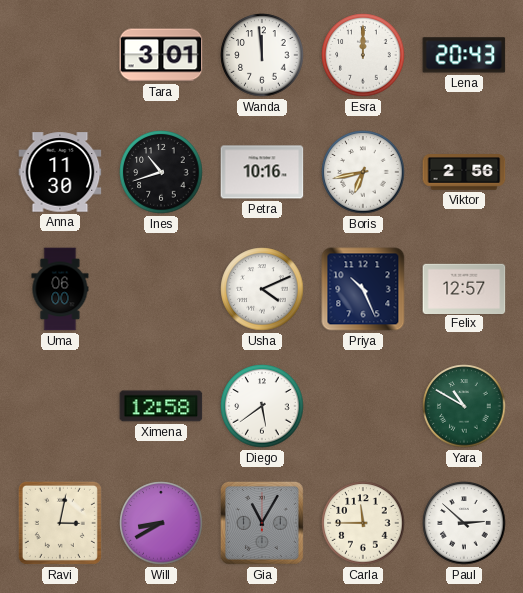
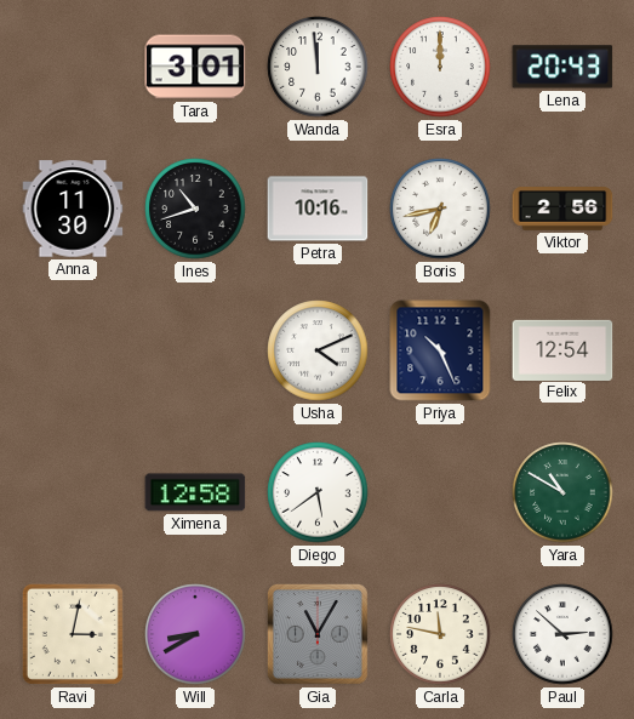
Uma: 06:00 -> none
Felix: 12:57 -> 12:54
Carla: 11:45 -> 11:47
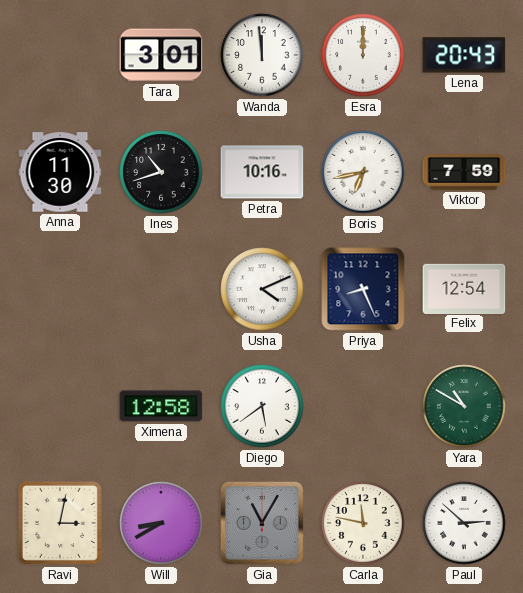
Viktor: 2:56 -> 7:59
Priya: 10:26 -> 8:26
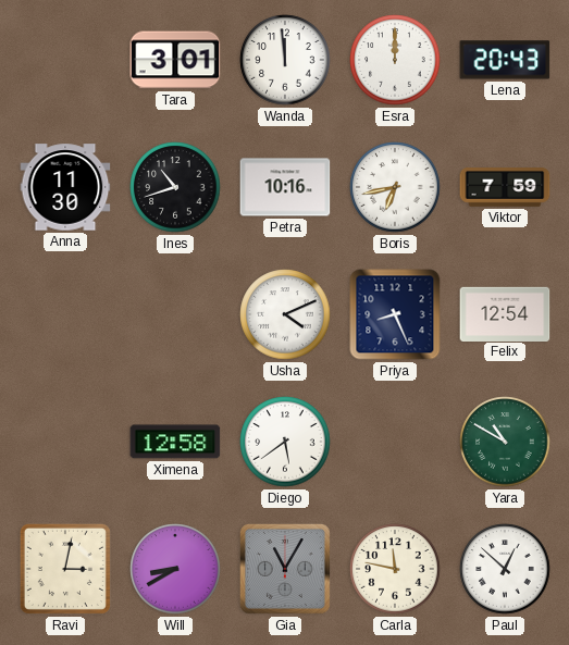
Paul: 2:52 -> 12:52
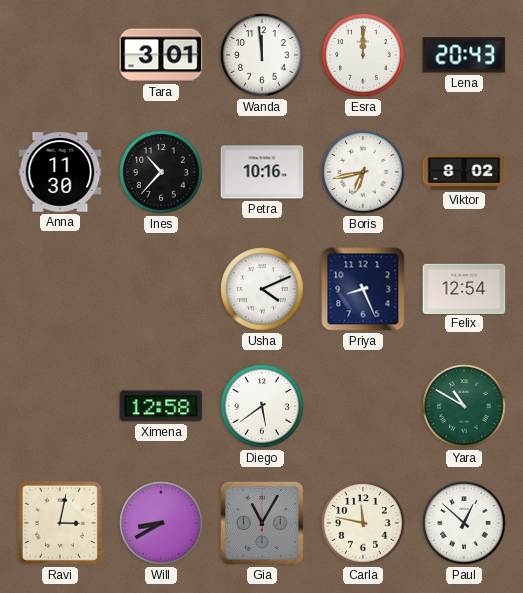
Ines: 10:42 -> 10:37
Viktor: 7:59 -> 8:02
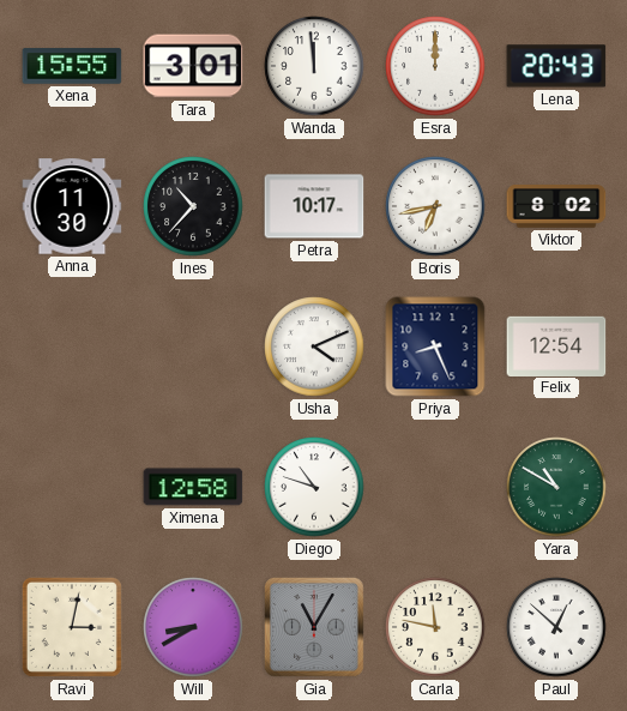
Xena: none -> 15:55
Petra: 10:16 -> 10:17
Diego: 5:39 -> 10:48
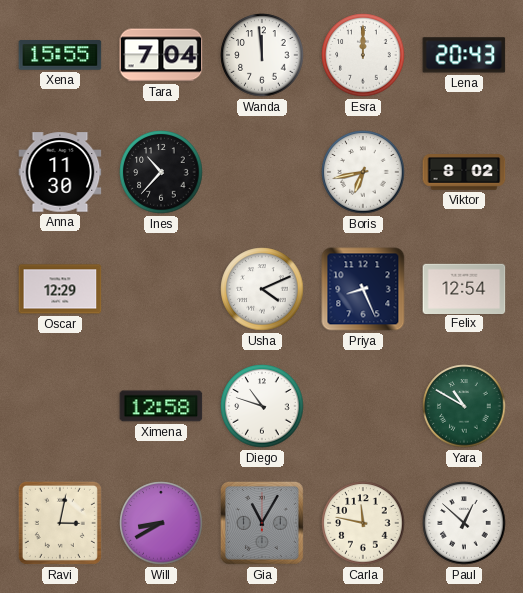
Tara: 3:01 -> 7:04
Petra: 10:17 -> none
Oscar: none -> 12:29
